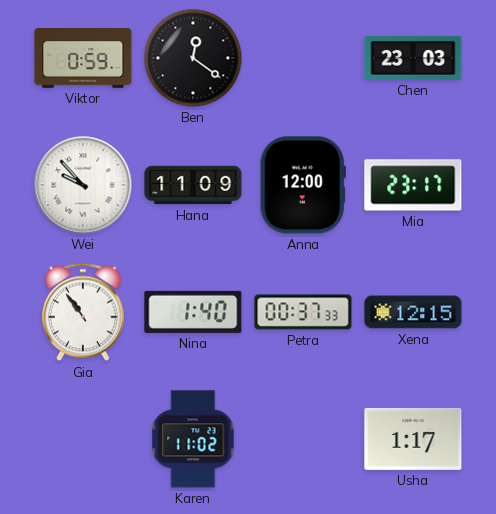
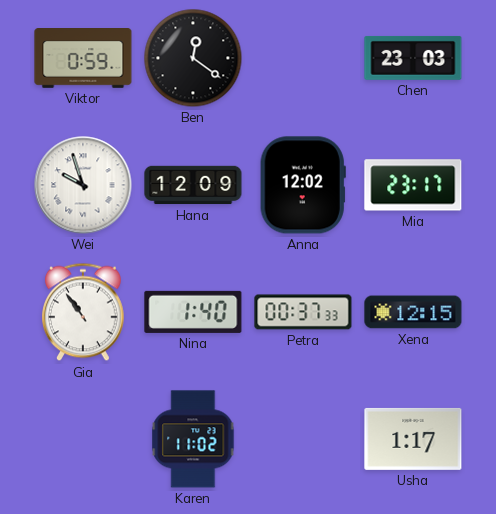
Wei: 9:53 -> 9:57
Hana: 11:09 -> 12:09
Anna: 12:00 -> 12:02
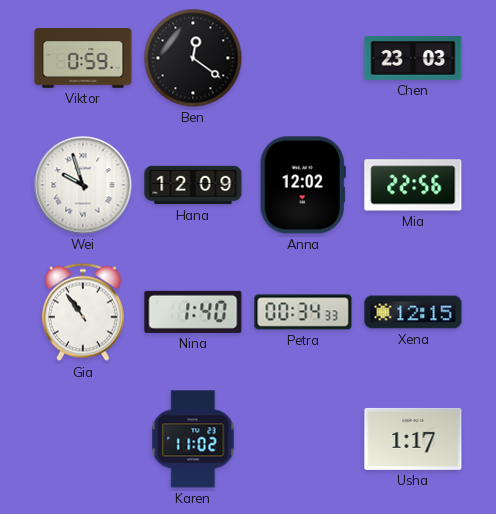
Mia: 23:17 -> 22:56
Petra: 00:37 -> 00:34
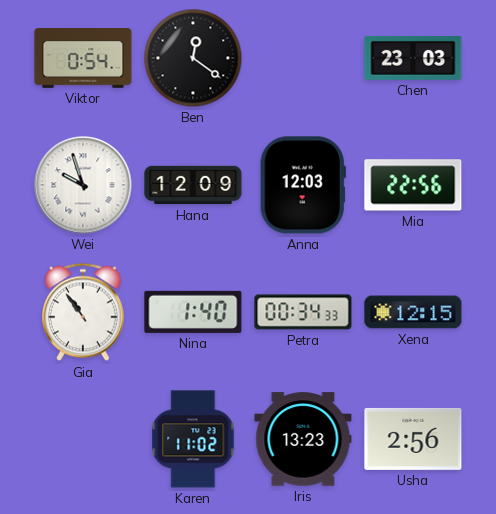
Viktor: 0:59 -> 0:54
Anna: 12:02 -> 12:03
Iris: none -> 13:23
Usha: 1:17 -> 2:56
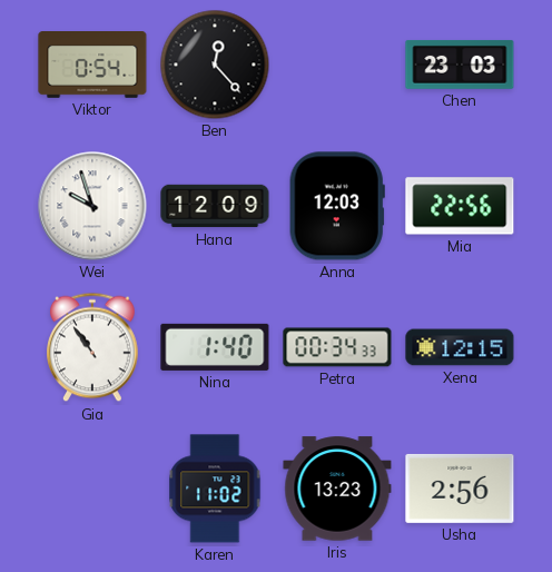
Ben: 12:21 -> 12:23
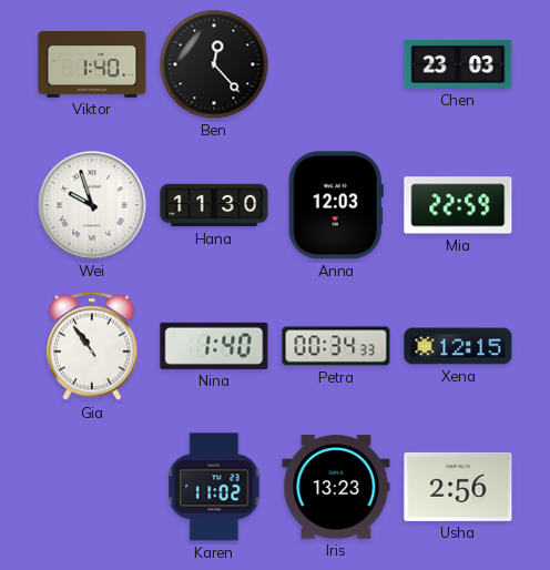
Viktor: 0:54 -> 1:40
Hana: 12:09 -> 11:30
Mia: 22:56 -> 22:59
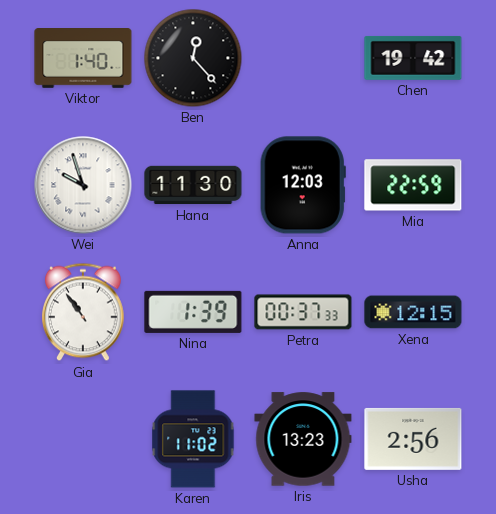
Chen: 23:03 -> 19:42
Nina: 1:40 -> 1:39
Petra: 00:34 -> 00:37
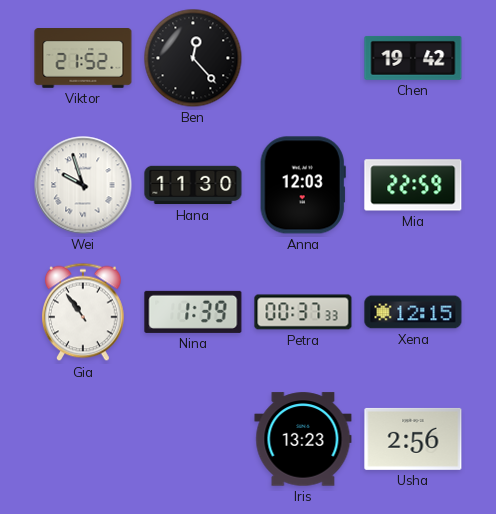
Viktor: 1:40 -> 21:52
Karen: 11:02 -> none
